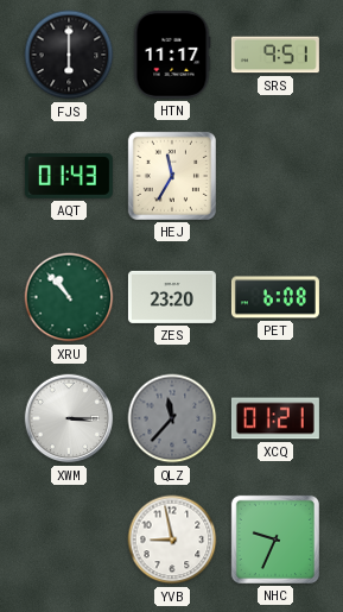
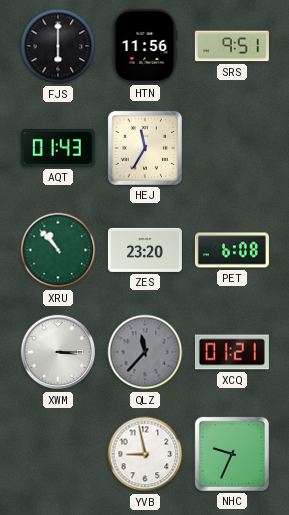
HTN: 11:17 -> 11:56
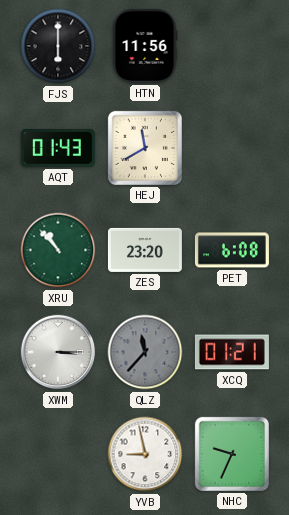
SRS: 9:51 -> none
HEJ: 11:35 -> 11:40
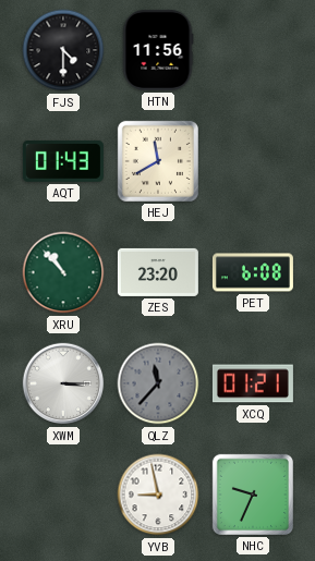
FJS: 6:00 -> 4:30
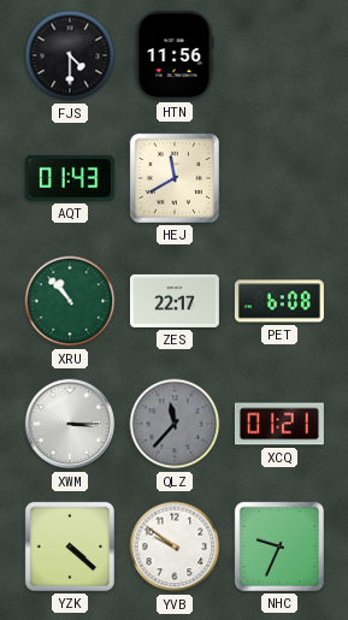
ZES: 23:20 -> 22:17
YZK: none -> 4:22
YVB: 8:58 -> 9:51
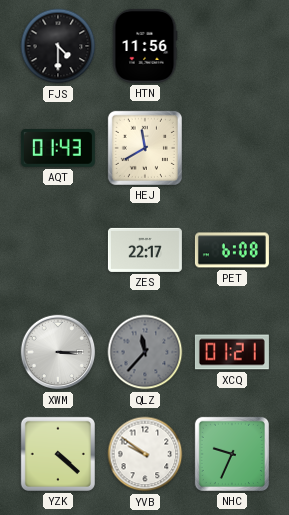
XRU: 10:53 -> none
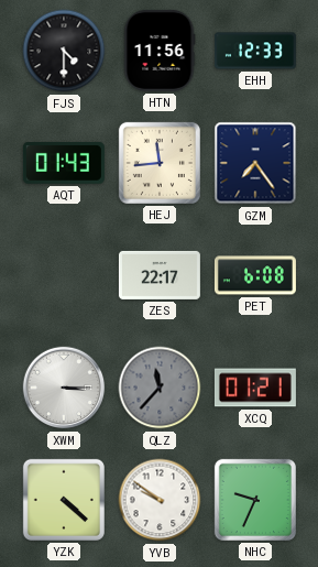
EHH: none -> 12:33
HEJ: 11:40 -> 11:44
GZM: none -> 7:24
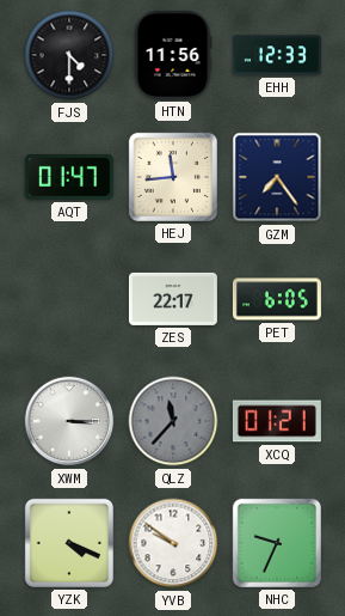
AQT: 01:43 -> 01:47
PET: 6:08 -> 6:05
YZK: 4:22 -> 4:19
